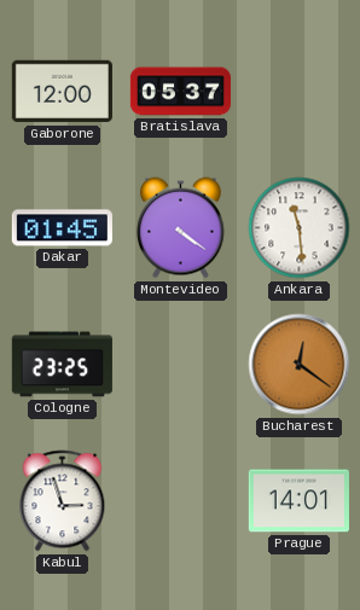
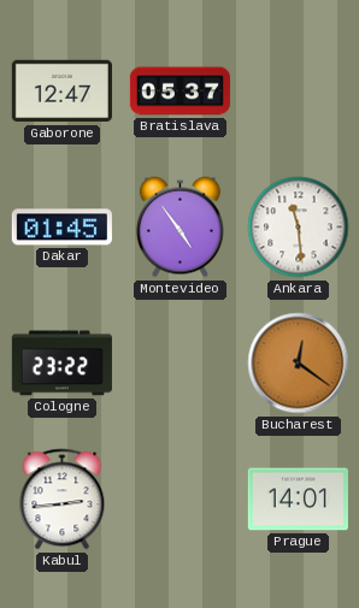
Gaborone: 12:00 -> 12:47
Montevideo: 4:21 -> 4:54
Cologne: 23:25 -> 23:22
Kabul: 2:57 -> 2:44
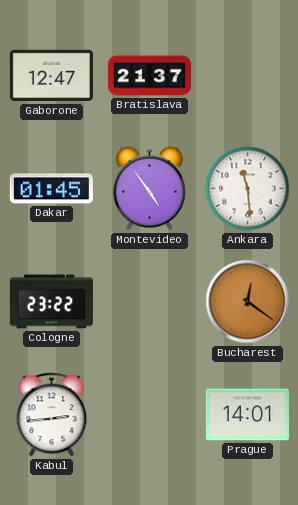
Bratislava: 05:37 -> 21:37
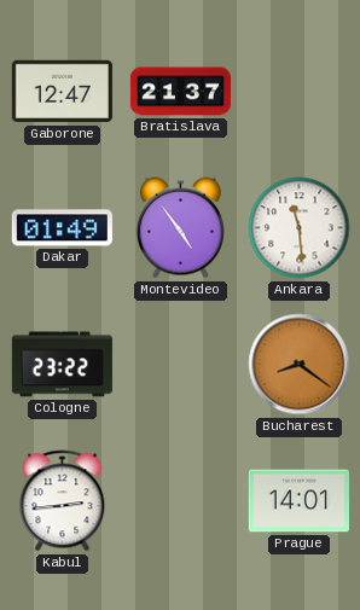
Dakar: 01:45 -> 01:49
Bucharest: 12:21 -> 8:21
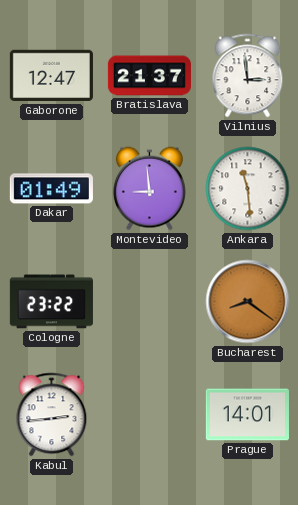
Vilnius: none -> 2:59
Montevideo: 4:54 -> 8:59
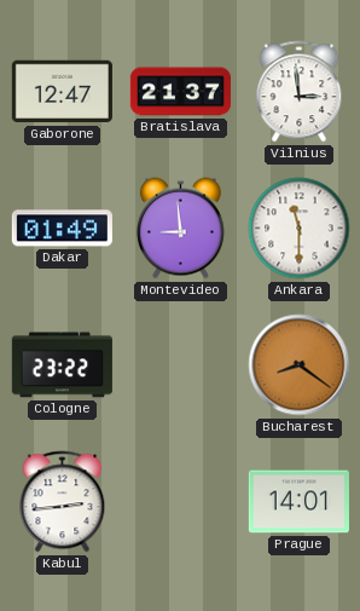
Ankara: 11:29 -> 11:30
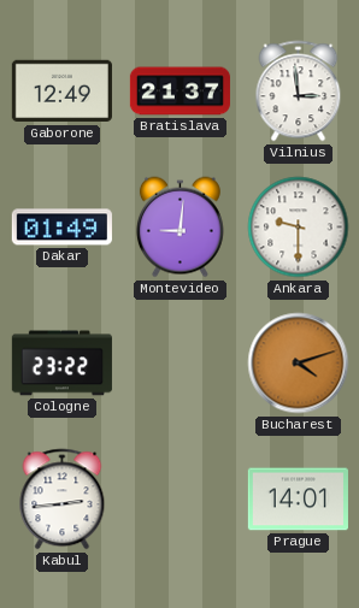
Gaborone: 12:47 -> 12:49
Montevideo: 8:59 -> 9:01
Ankara: 11:30 -> 9:30
Bucharest: 8:21 -> 4:12
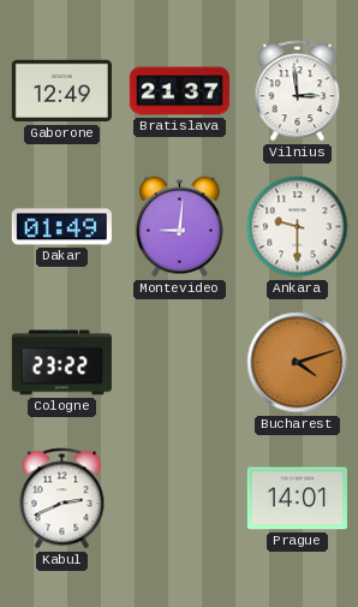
Kabul: 2:44 -> 2:41
